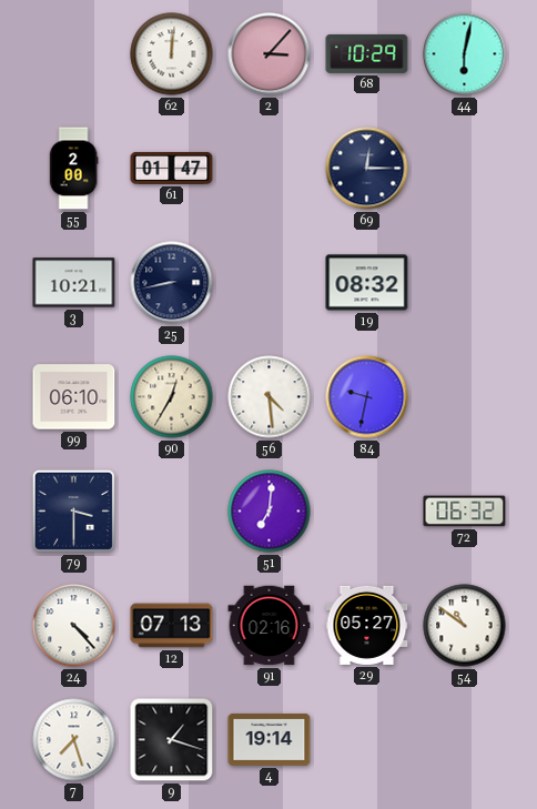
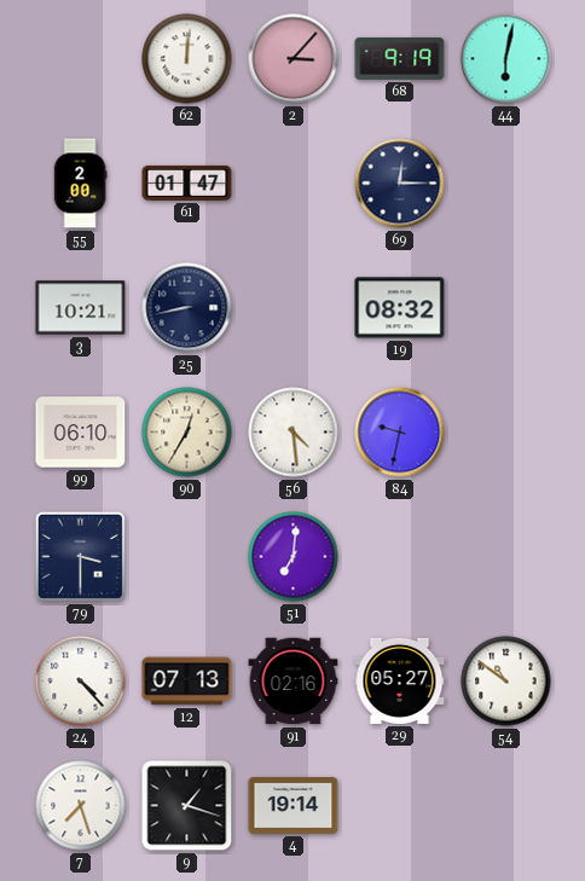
68: 10:29 -> 9:19
72: 06:32 -> none
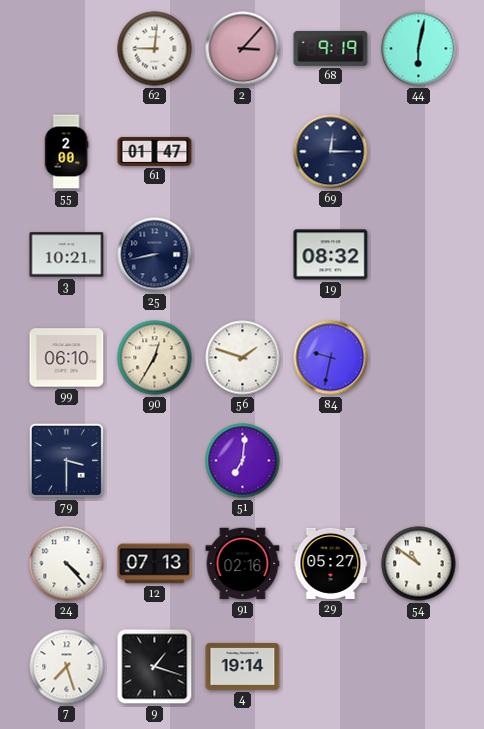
62: 12:01 -> 9:01
56: 4:29 -> 1:48
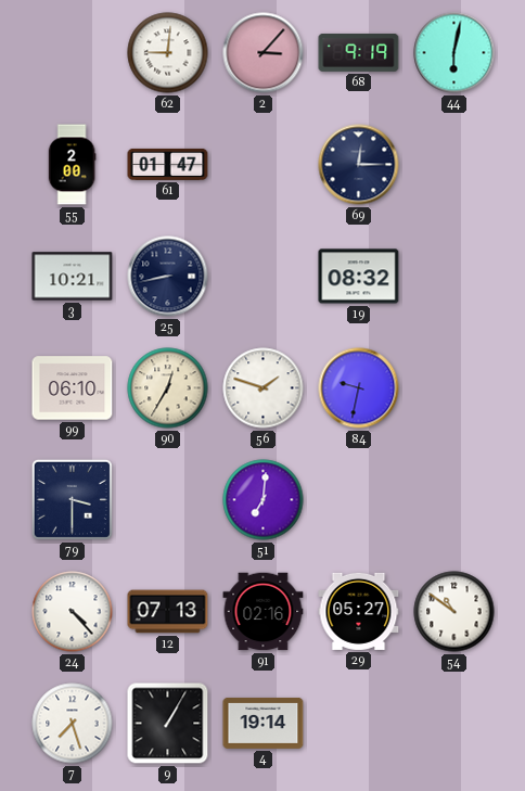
9: 1:18 -> 1:05
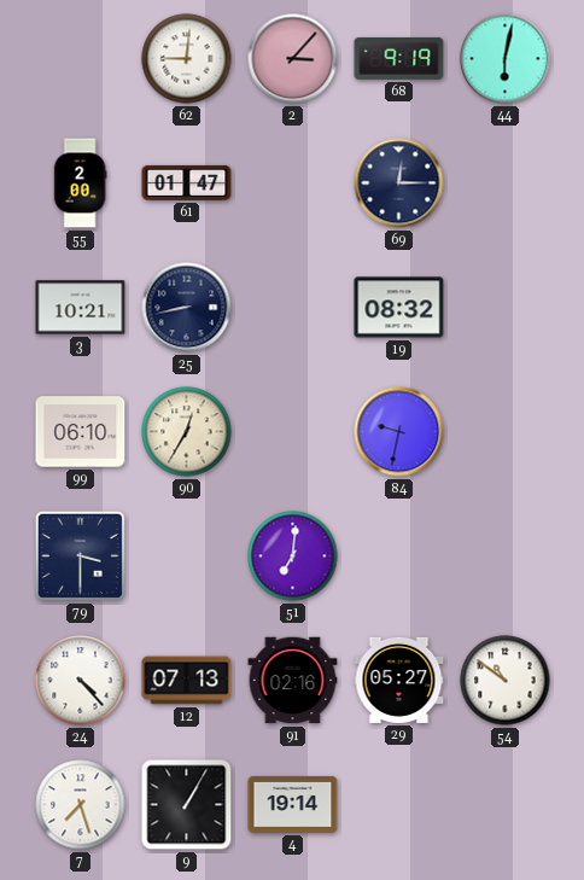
56: 1:48 -> none
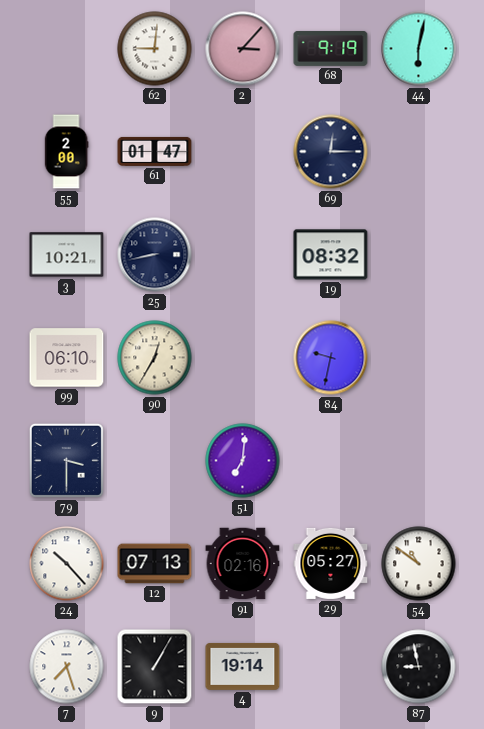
24: 4:23 -> 10:23
87: none -> 8:58
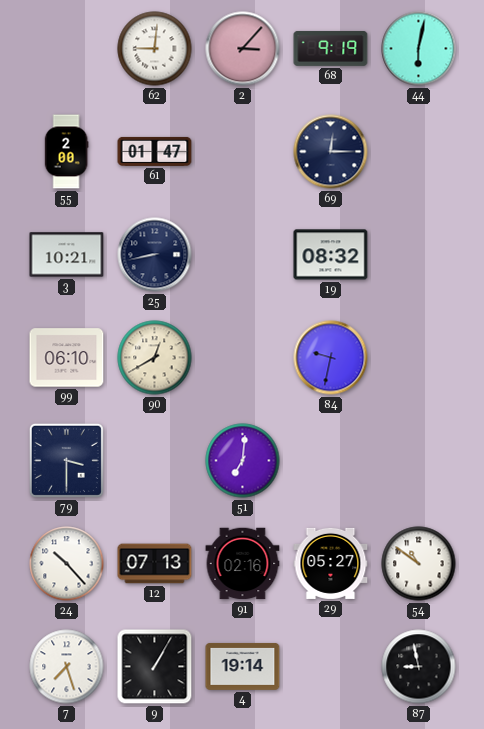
90: 12:35 -> 12:40
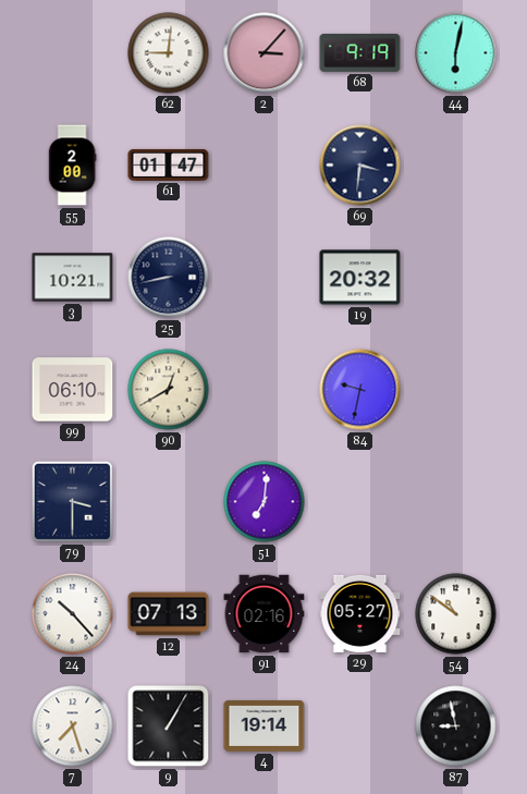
69: 12:15 -> 3:31
19: 08:32 -> 20:32
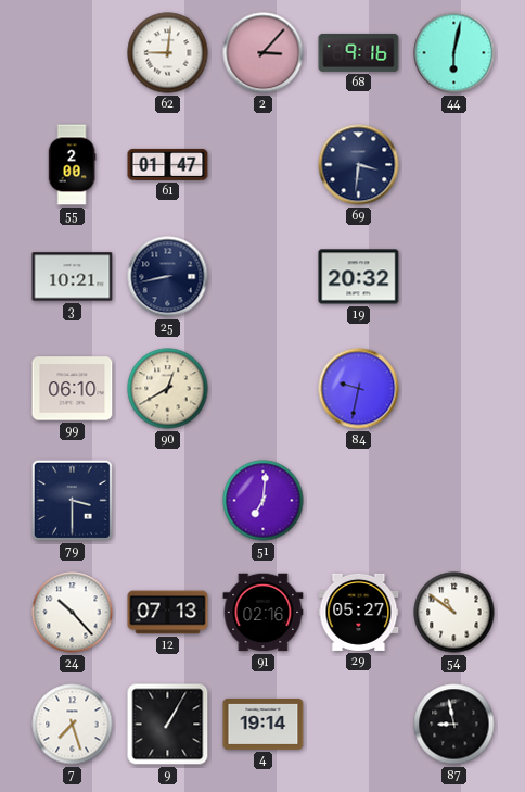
68: 9:19 -> 9:16
